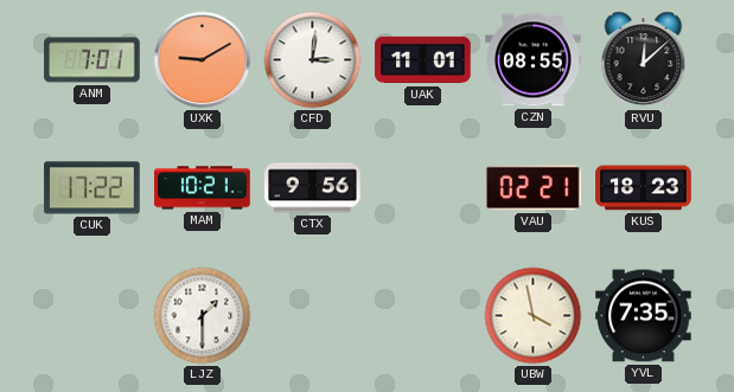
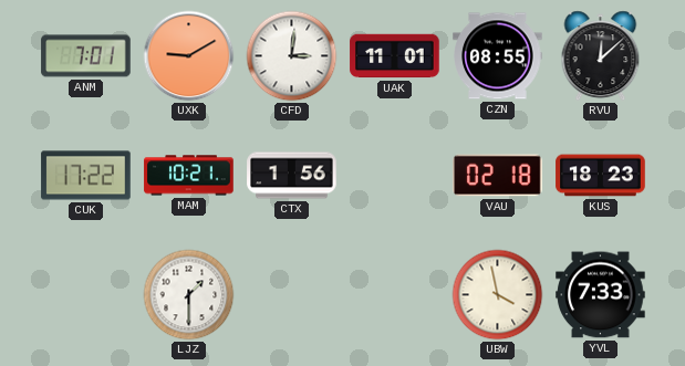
CTX: 9:56 -> 1:56
VAU: 02:21 -> 02:18
YVL: 7:35 -> 7:33
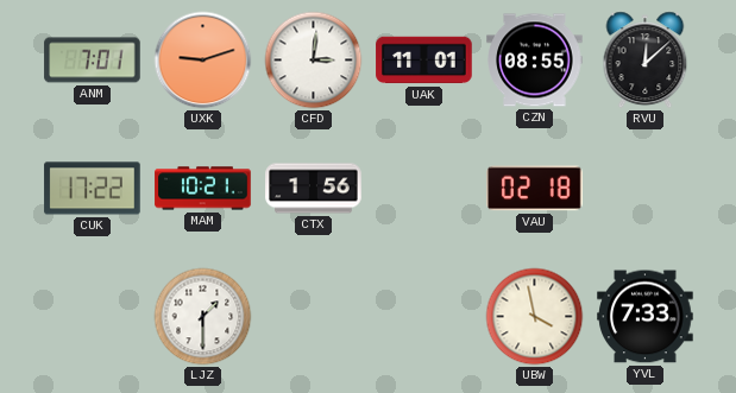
UXK: 9:10 -> 9:12
KUS: 18:23 -> none
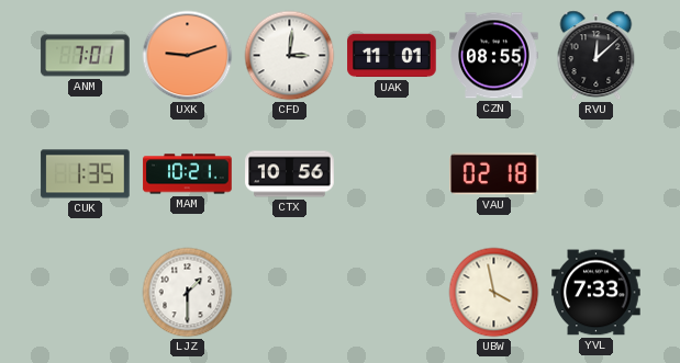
CUK: 17:22 -> 1:35
CTX: 1:56 -> 10:56
